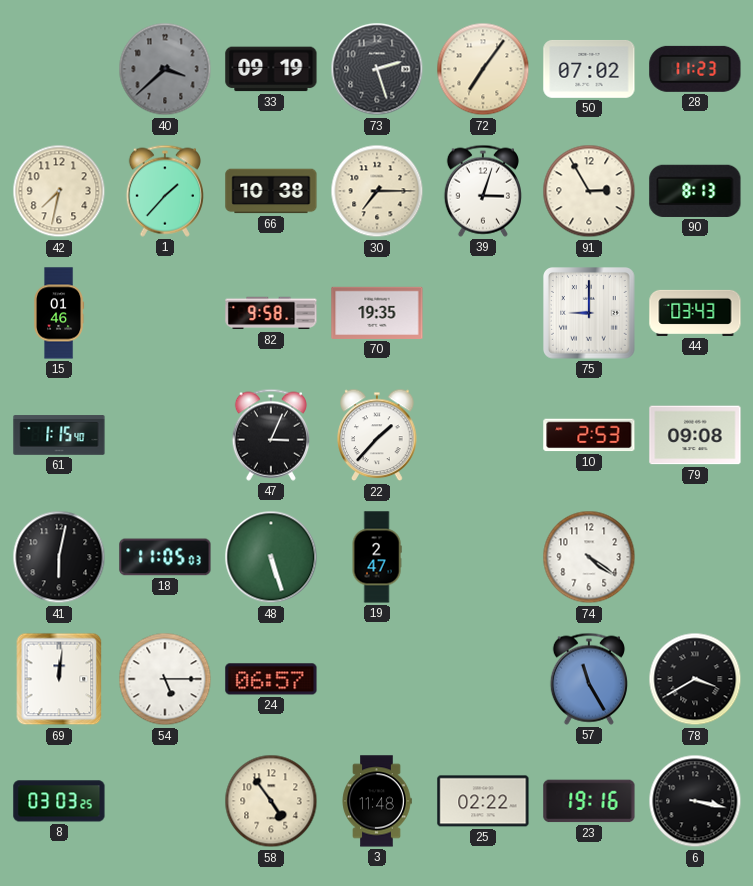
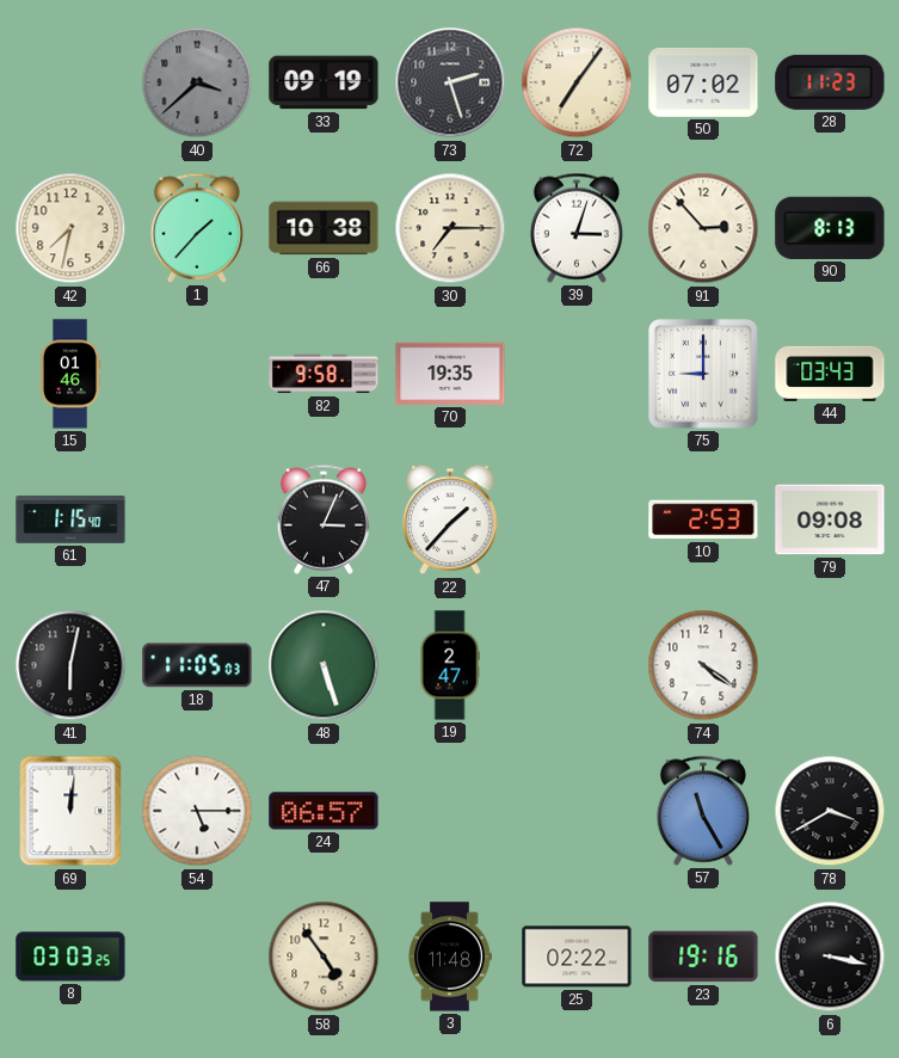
91: 2:55 -> 2:53
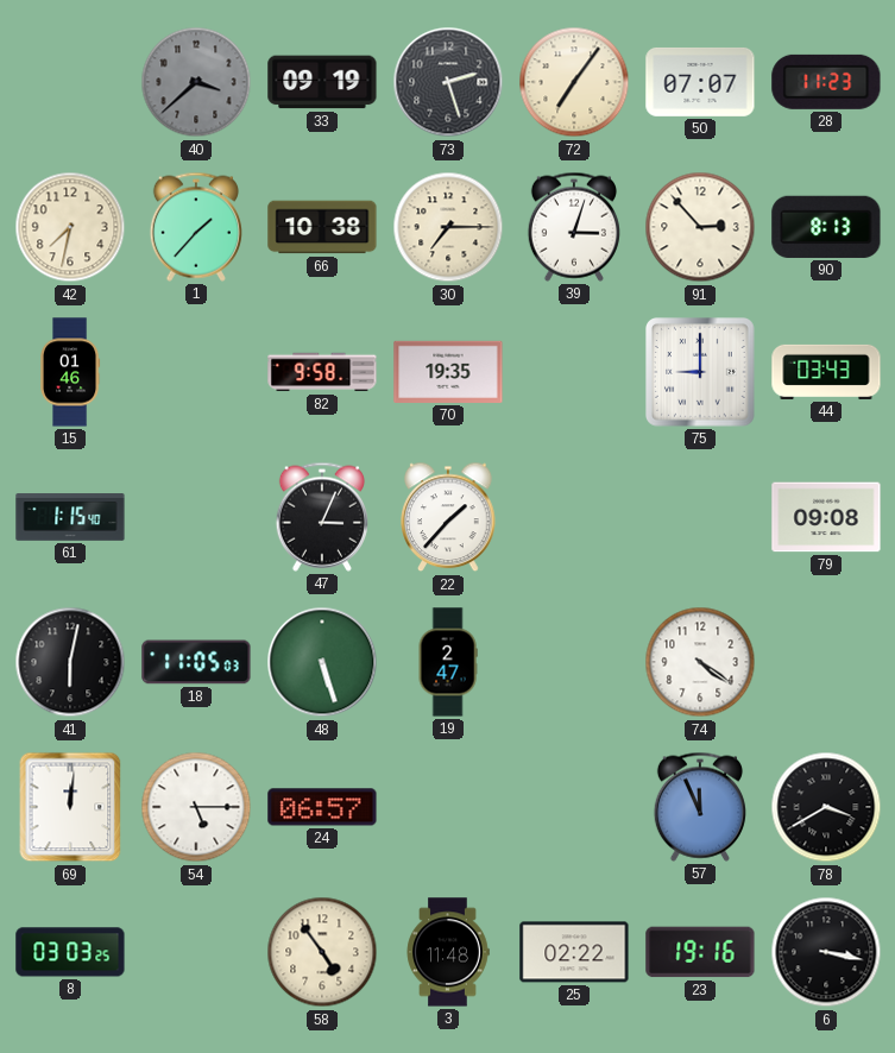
50: 07:02 -> 07:07
10: 2:53 -> none
57: 11:25 -> 11:56
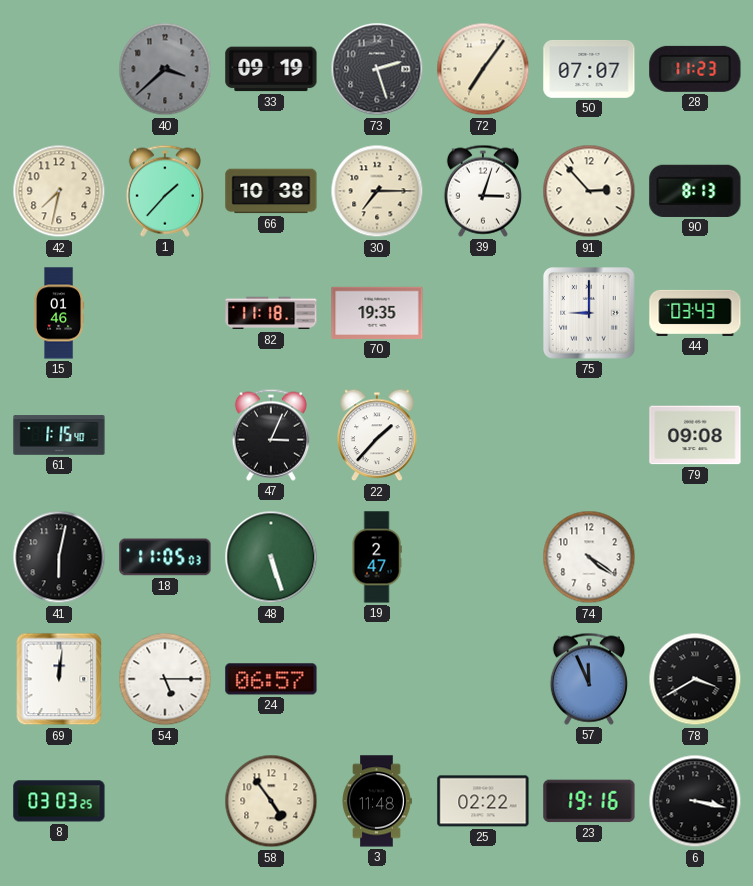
82: 9:58 -> 11:18
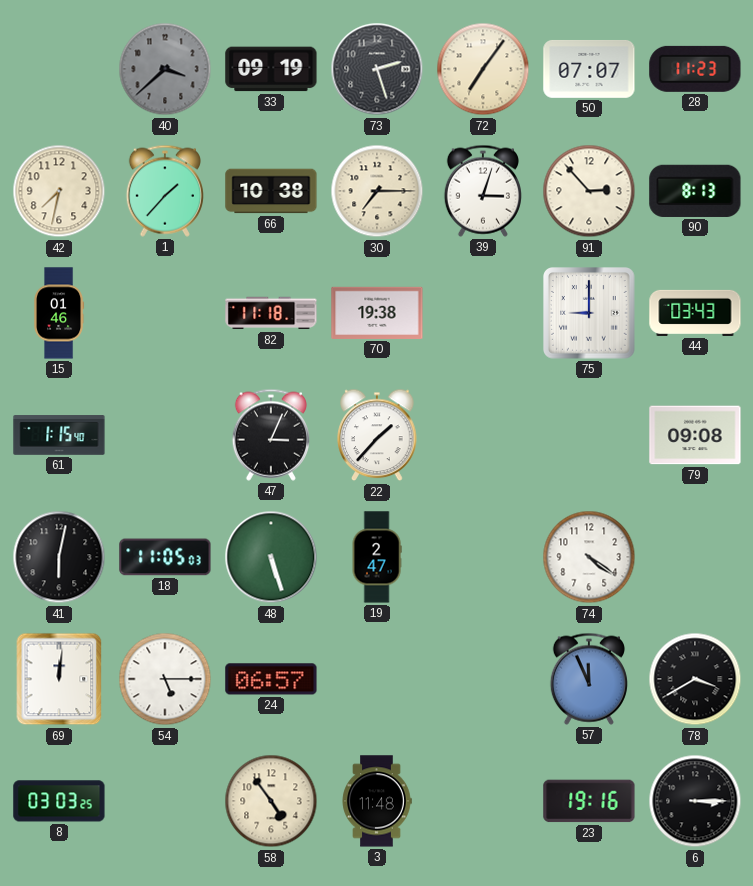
70: 19:35 -> 19:38
25: 02:22 -> none
6: 3:17 -> 3:15
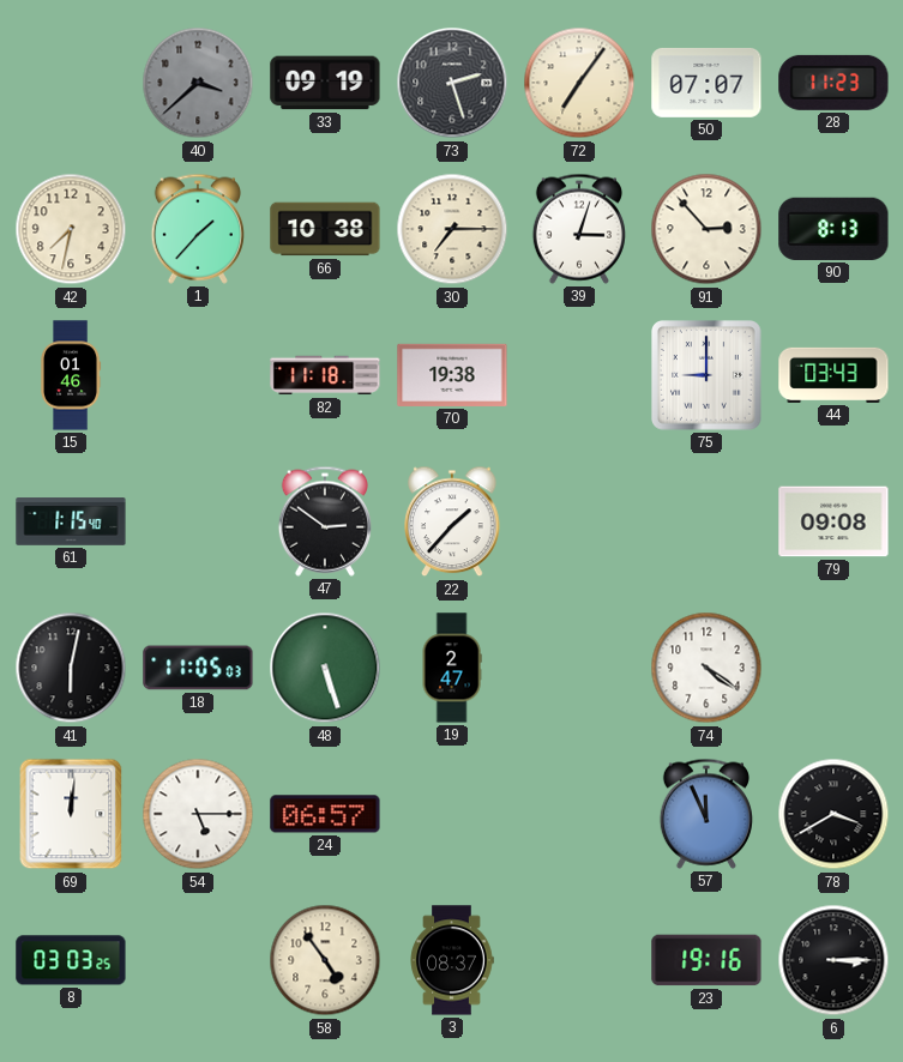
47: 3:04 -> 2:51
3: 11:48 -> 08:37
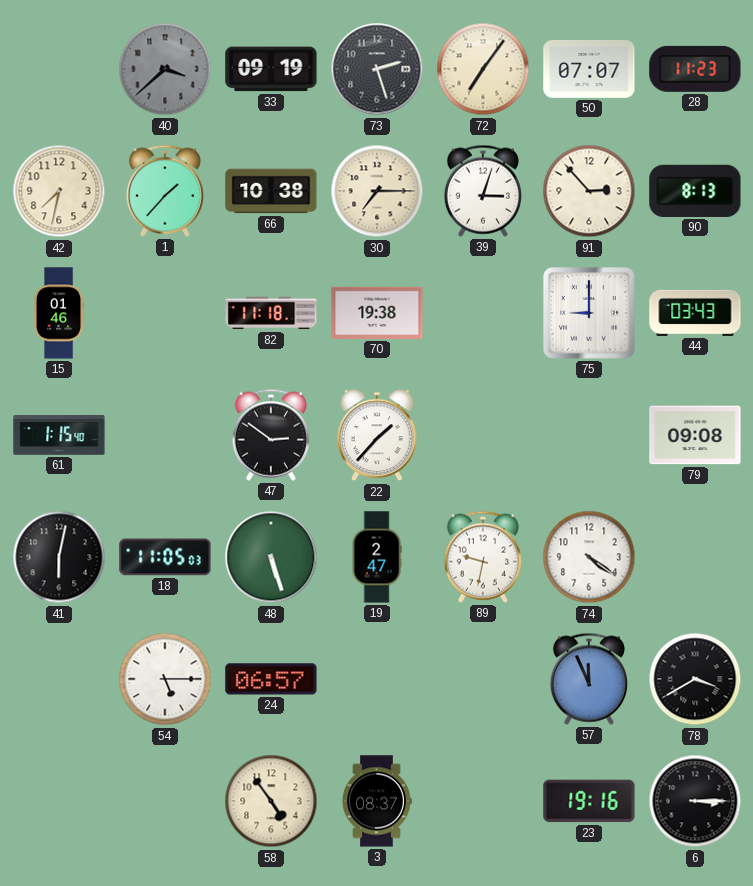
89: none -> 9:32
69: 12:01 -> none
8: 03:03 -> none
